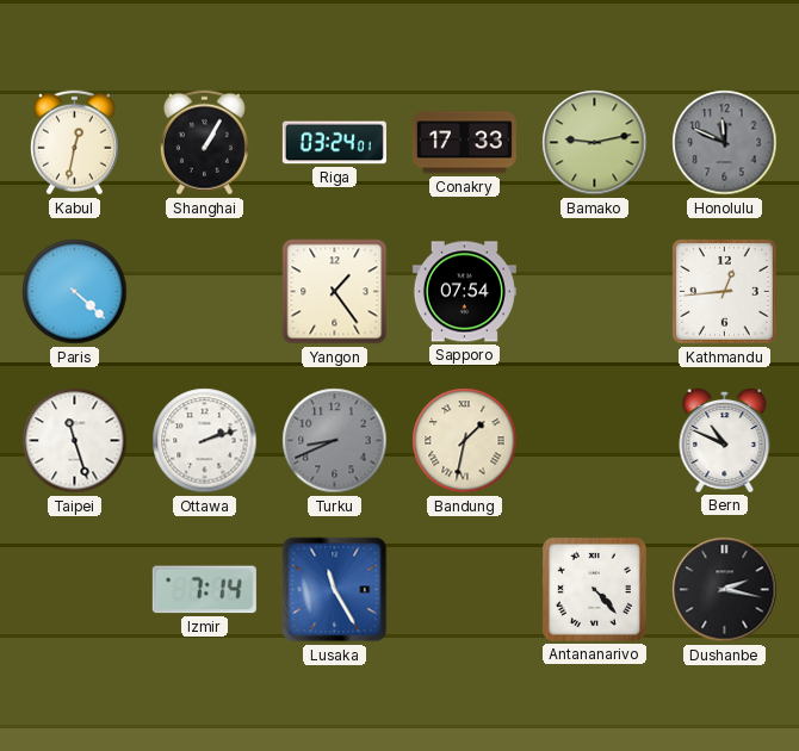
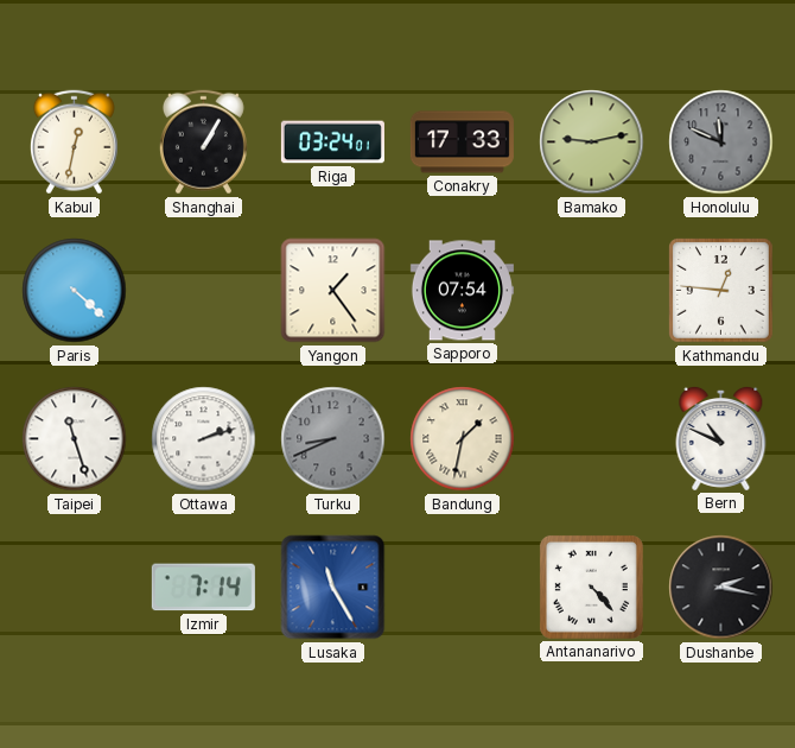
Kathmandu: 12:44 -> 12:46
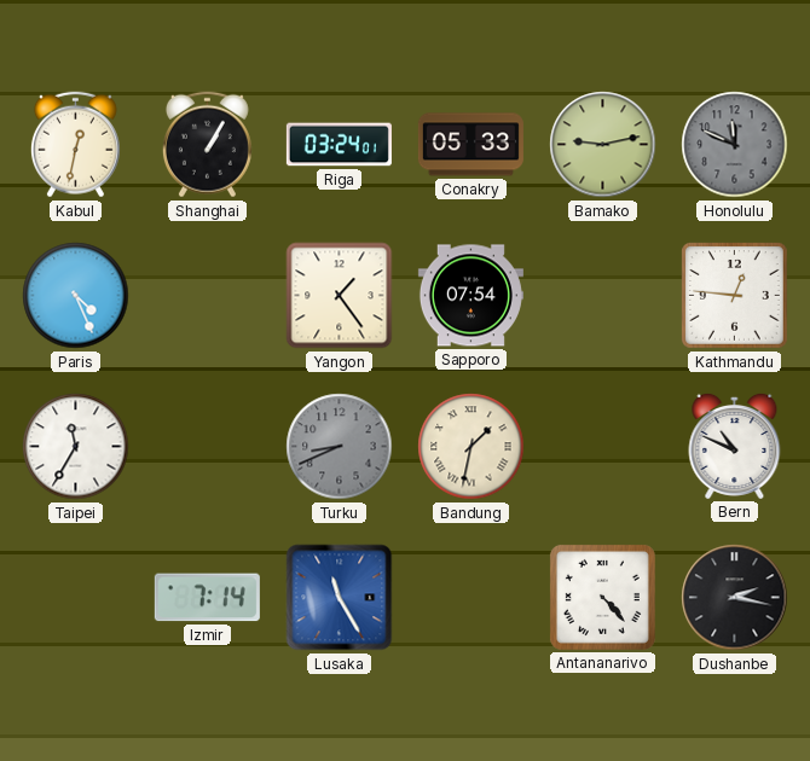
Conakry: 17:33 -> 05:33
Paris: 4:22 -> 4:26
Taipei: 11:27 -> 11:35
Ottawa: 2:12 -> none
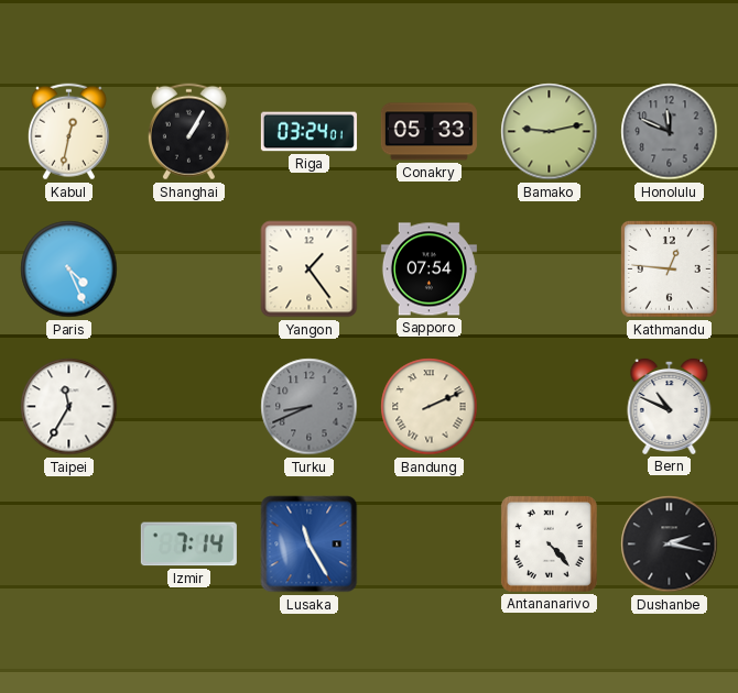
Bandung: 1:32 -> 2:11
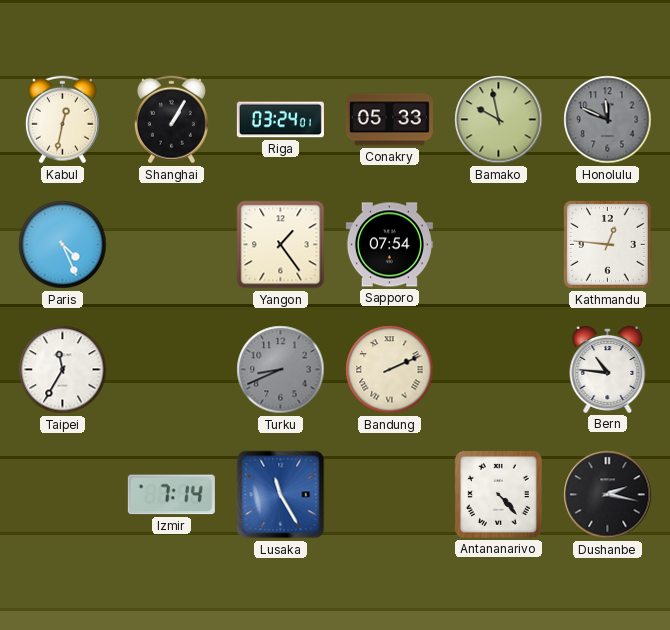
Bamako: 9:13 -> 9:58
Bern: 10:49 -> 10:46
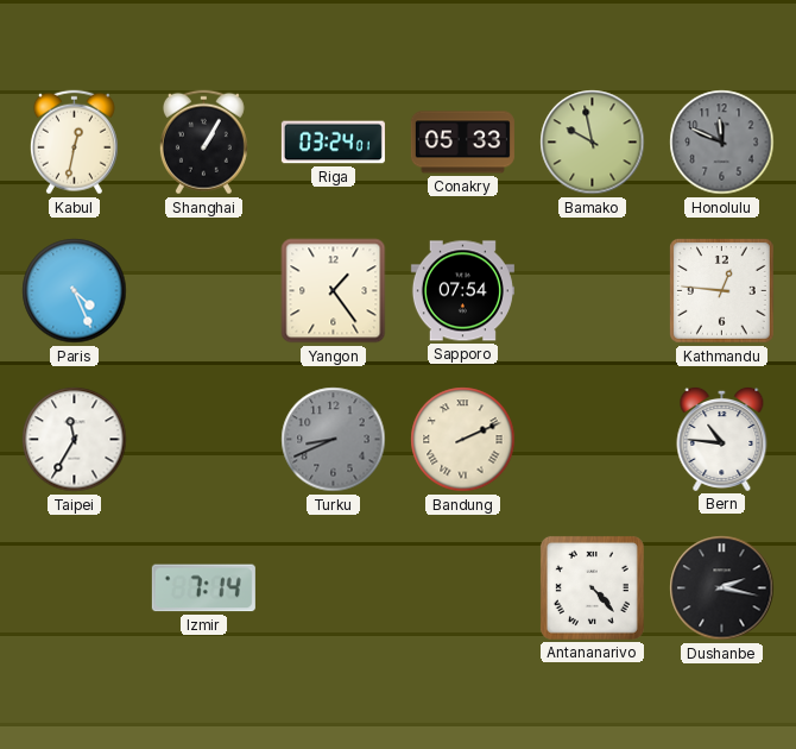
Lusaka: 11:25 -> none
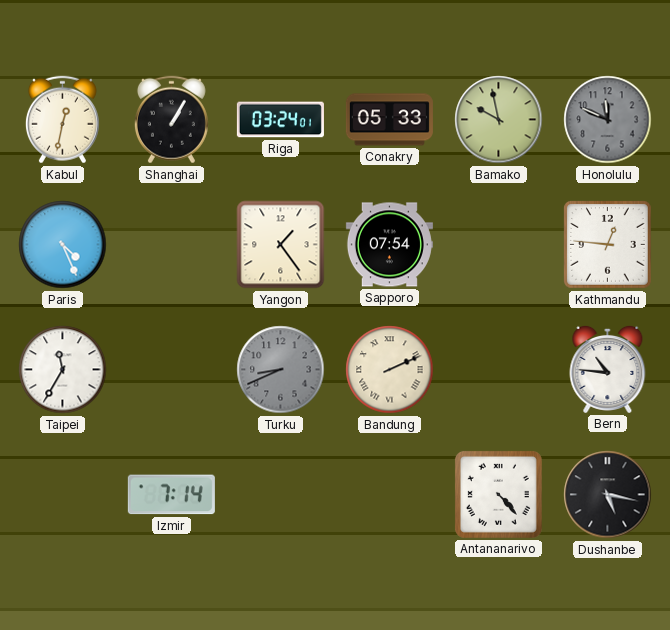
Dushanbe: 2:17 -> 5:17
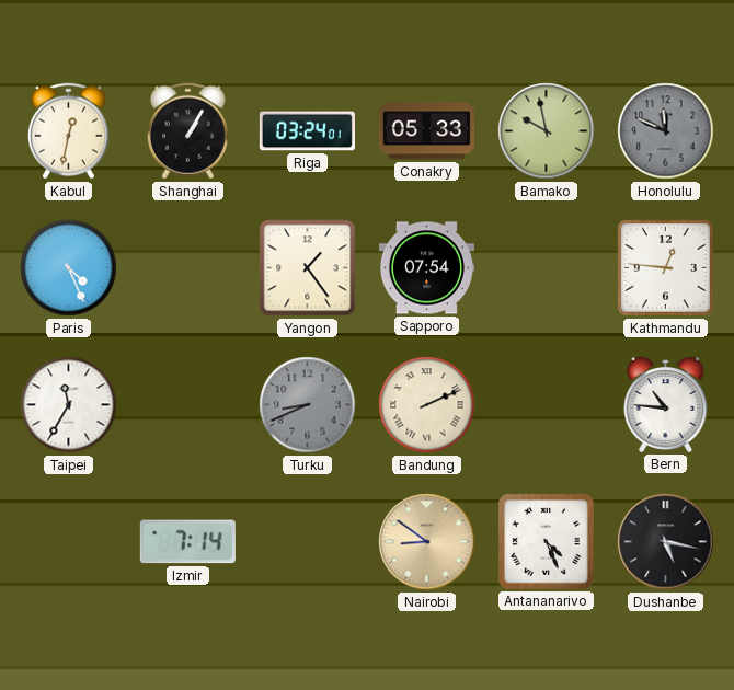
Nairobi: none -> 8:51
Antananarivo: 4:23 -> 4:26
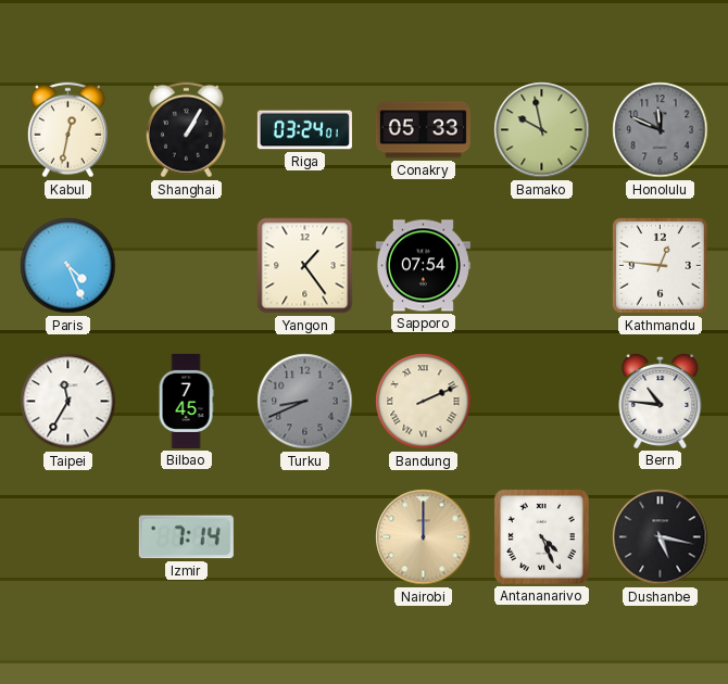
Bilbao: none -> 7:45
Nairobi: 8:51 -> 12:00
